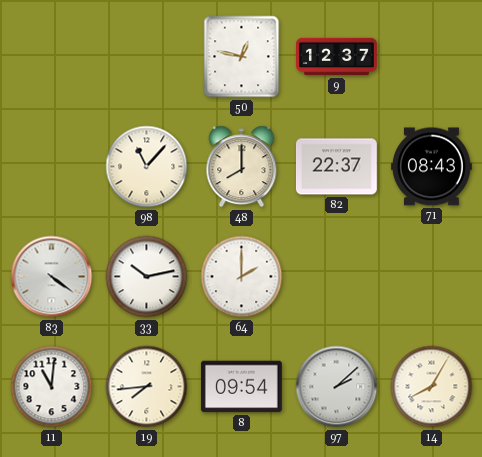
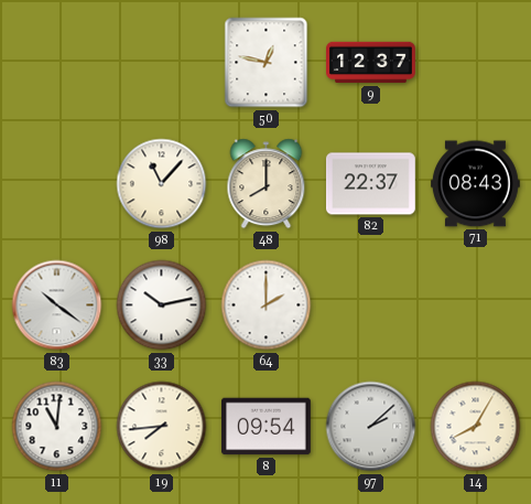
83: 4:21 -> 10:21
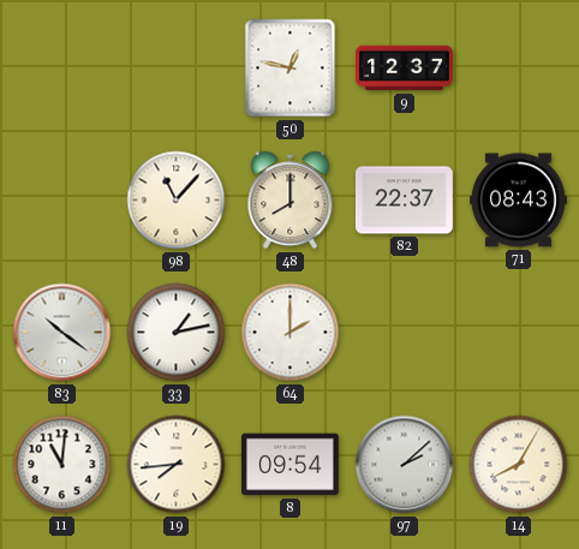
33: 10:13 -> 1:13
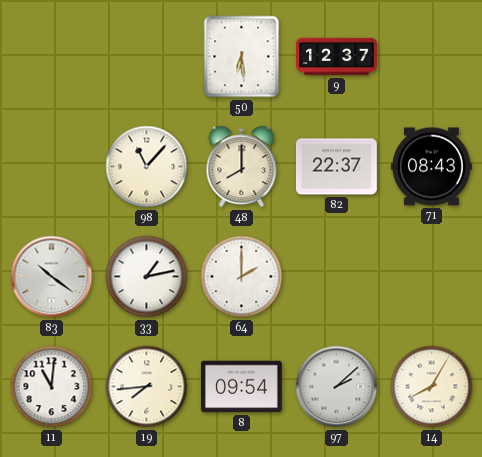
50: 12:47 -> 6:29
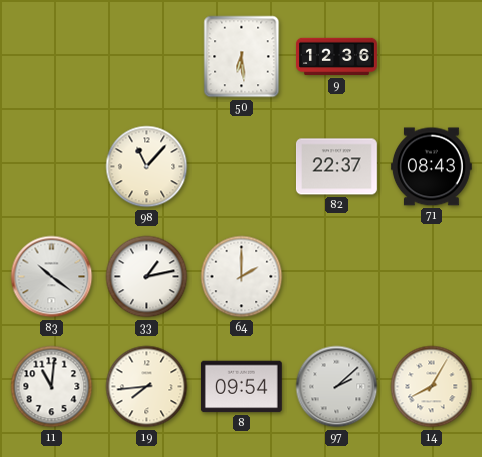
9: 12:37 -> 12:36
48: 8:00 -> none
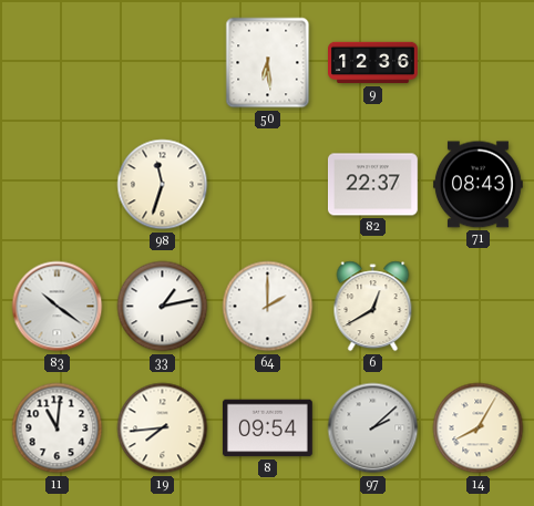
98: 11:07 -> 11:33
6: none -> 12:40
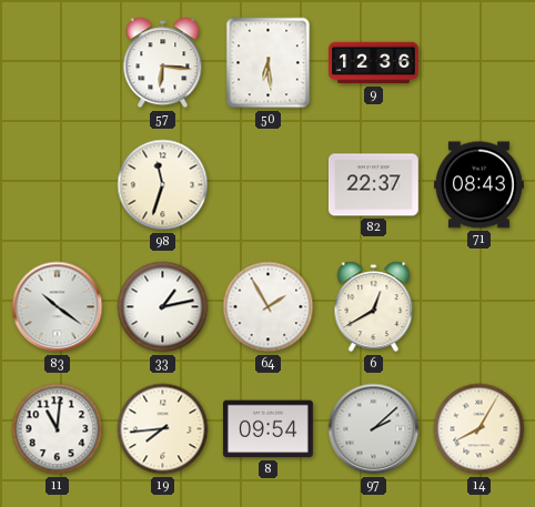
57: none -> 6:16
64: 2:00 -> 1:55
